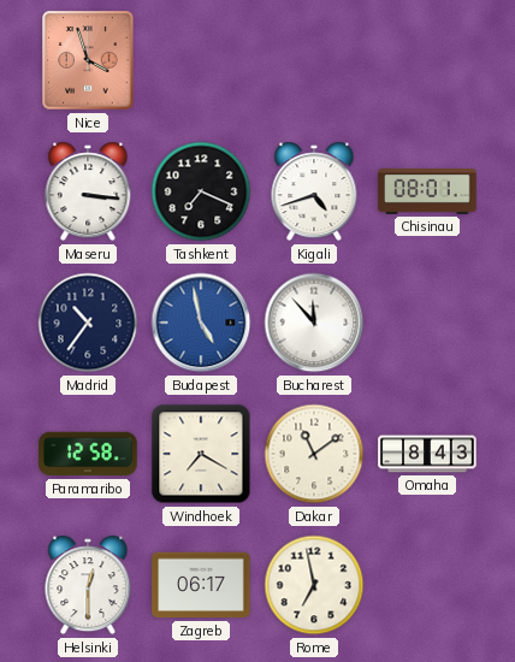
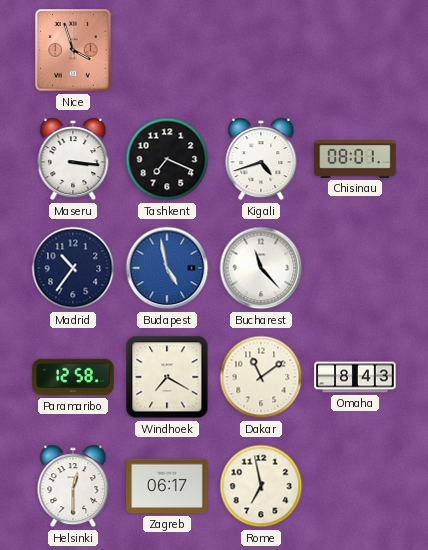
Bucharest: 11:53 -> 11:23
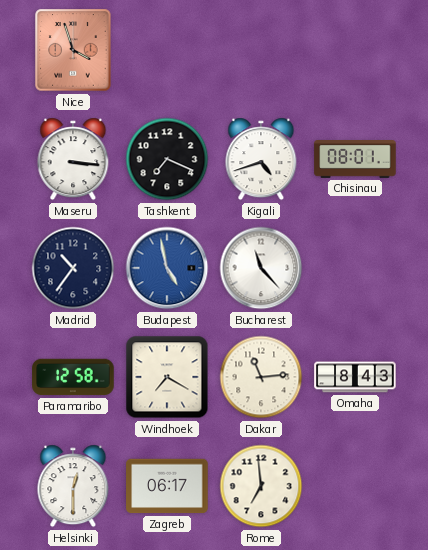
Dakar: 11:09 -> 11:14
Rome: 6:58 -> 6:59
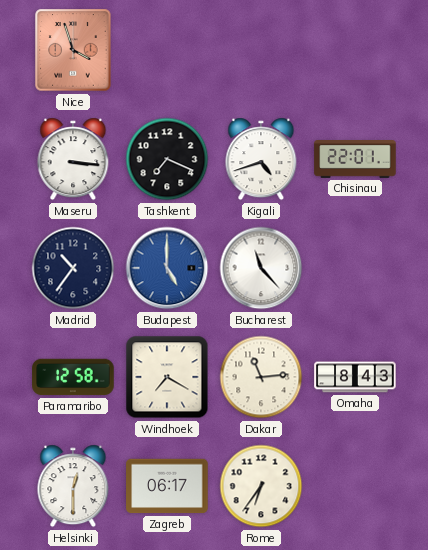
Chisinau: 08:01 -> 22:01
Budapest: 4:58 -> 5:00
Rome: 6:59 -> 6:36
